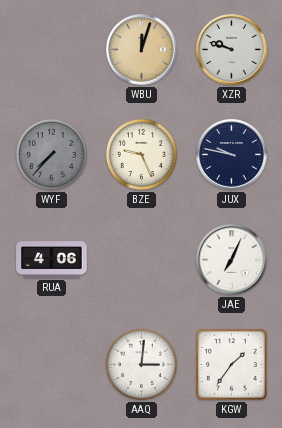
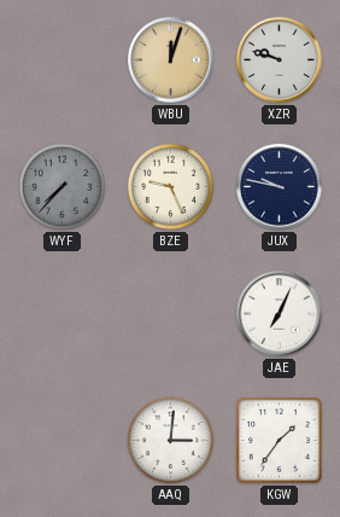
RUA: 4:06 -> none
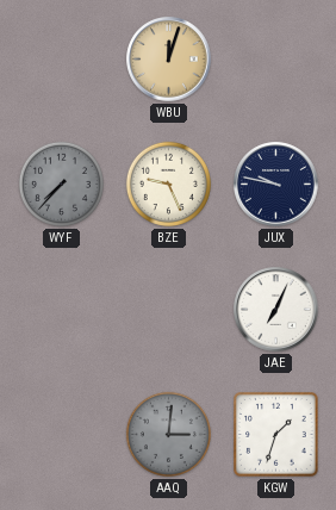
XZR: 9:48 -> none
AAQ dial: white -> grey
KGW: 1:36 -> 1:33
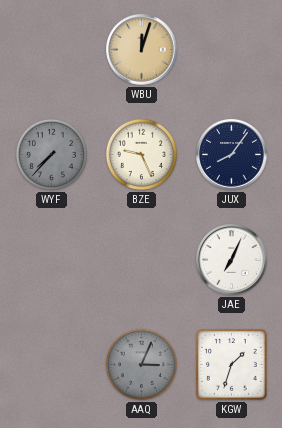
JUX: 9:47 -> 8:06
AAQ: 3:01 -> 3:04
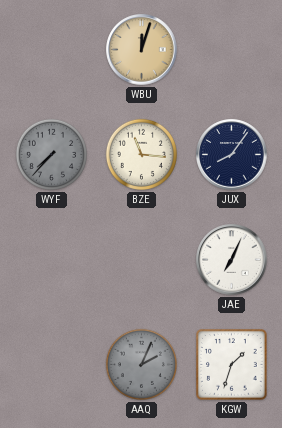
BZE: 9:26 -> 11:16
AAQ: 3:04 -> 2:04
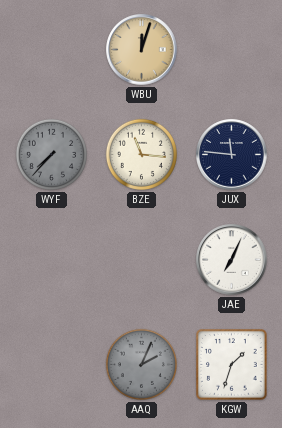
JUX: 8:06 -> 11:46
